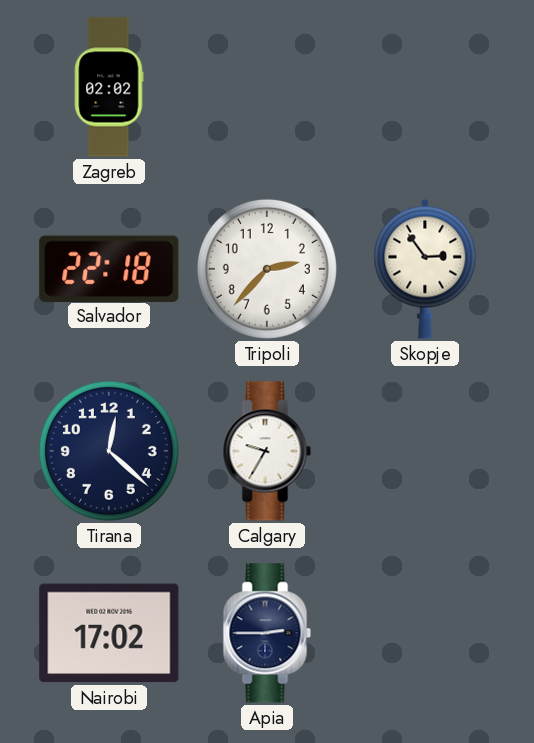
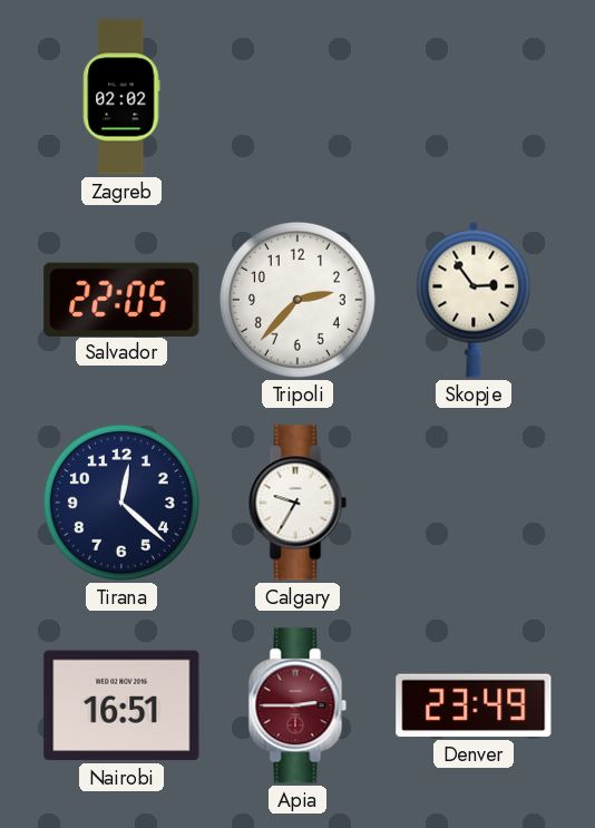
Salvador: 22:18 -> 22:05
Nairobi: 17:02 -> 16:51
Apia dial: navy -> burgundy
Denver: none -> 23:49
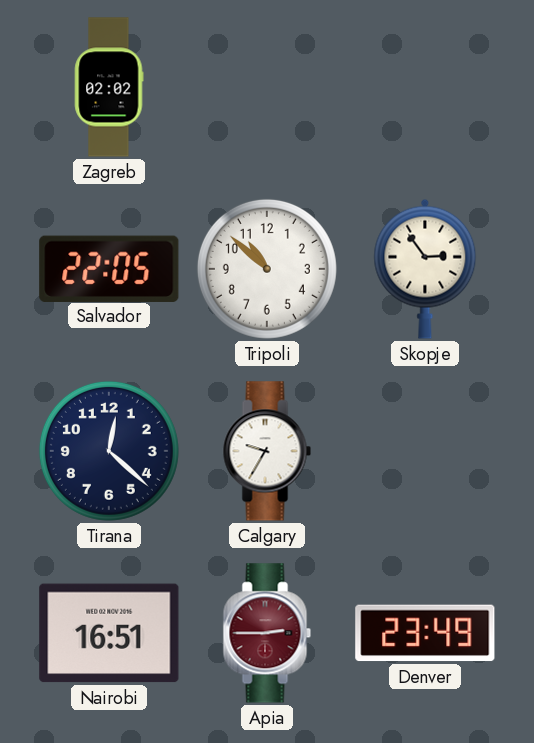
Tripoli: 2:37 -> 10:52
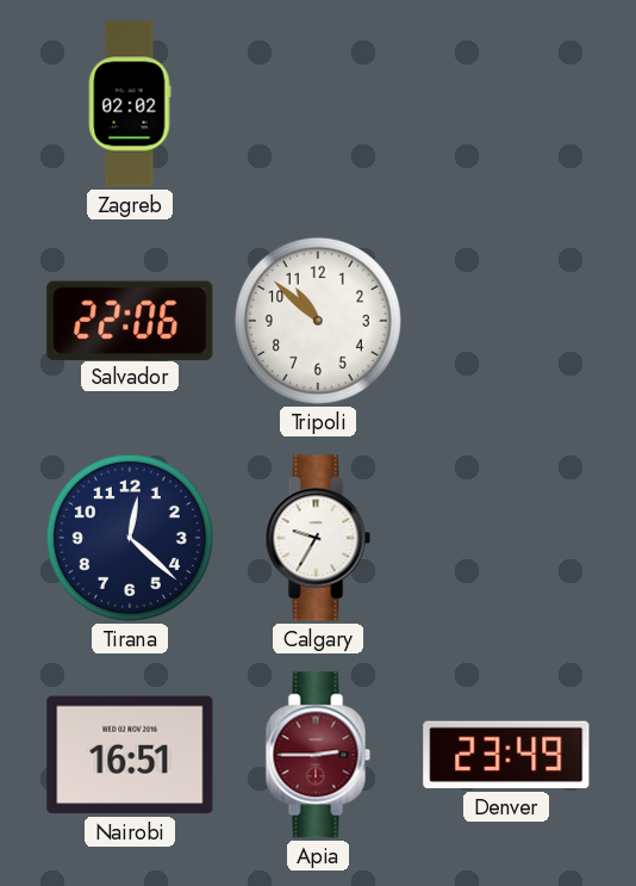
Salvador: 22:05 -> 22:06
Skopje: 2:54 -> none
